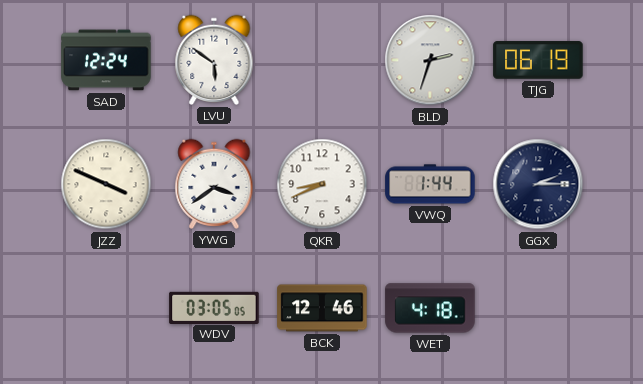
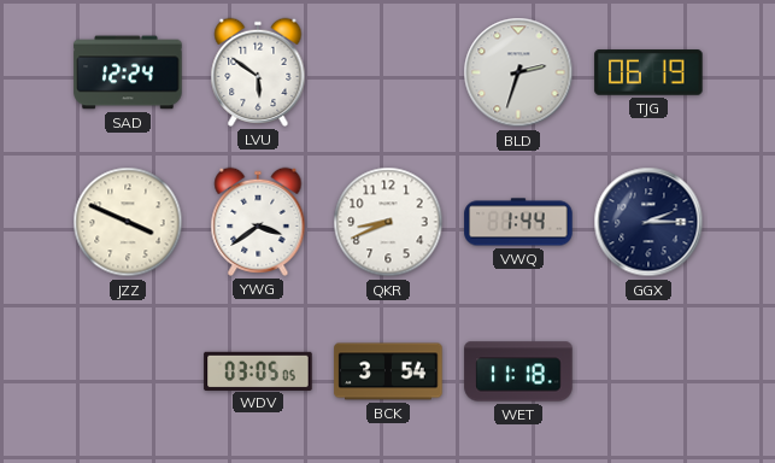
BCK: 12:46 -> 3:54
WET: 4:18 -> 11:18
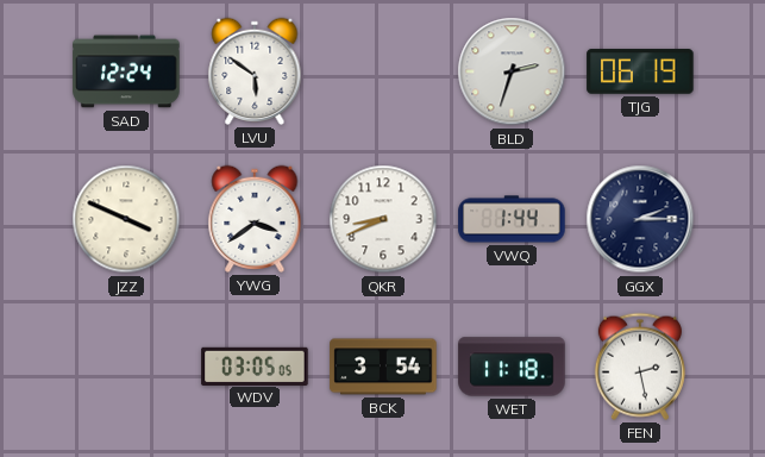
FEN: none -> 2:28
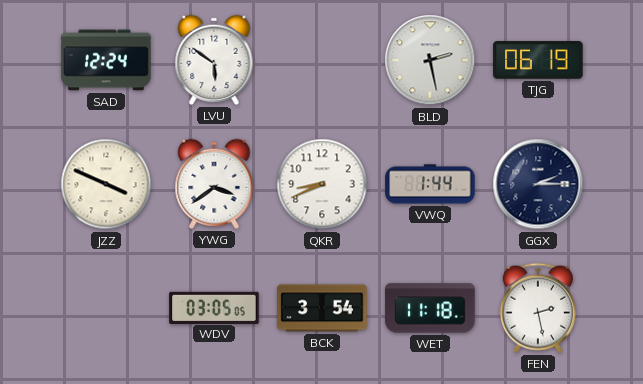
BLD: 2:33 -> 2:28
